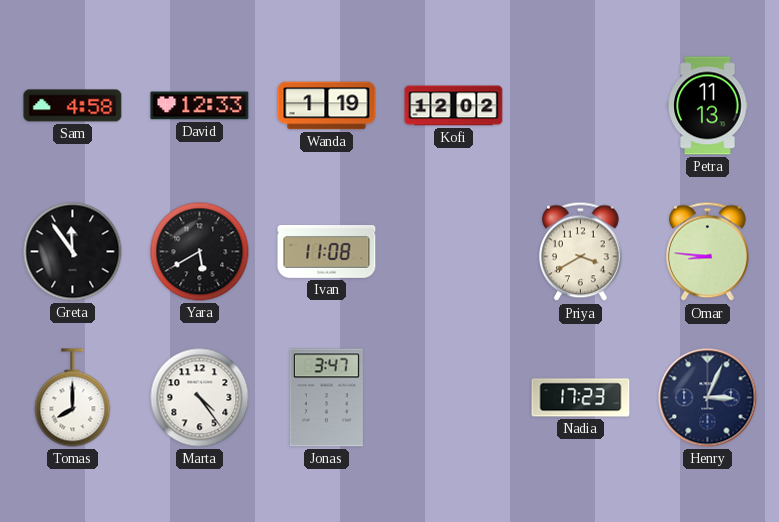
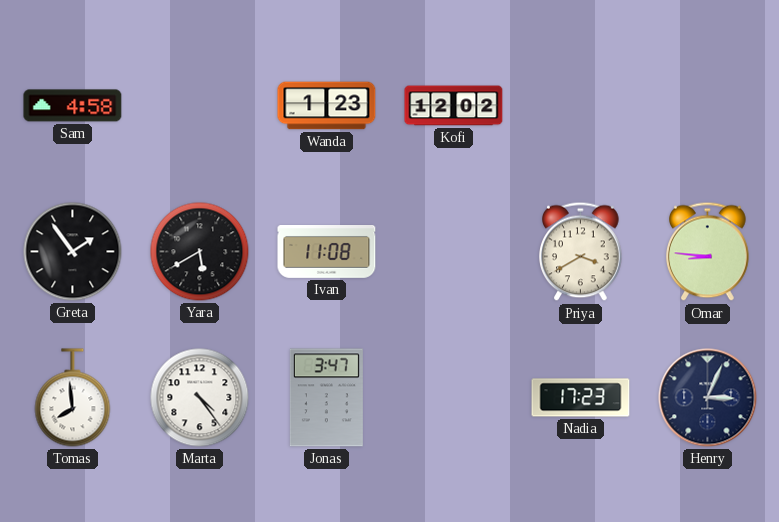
David: 12:33 -> none
Wanda: 1:19 -> 1:23
Petra: 11:13 -> none
Greta: 11:54 -> 1:54
Tomas: 8:00 -> 7:59
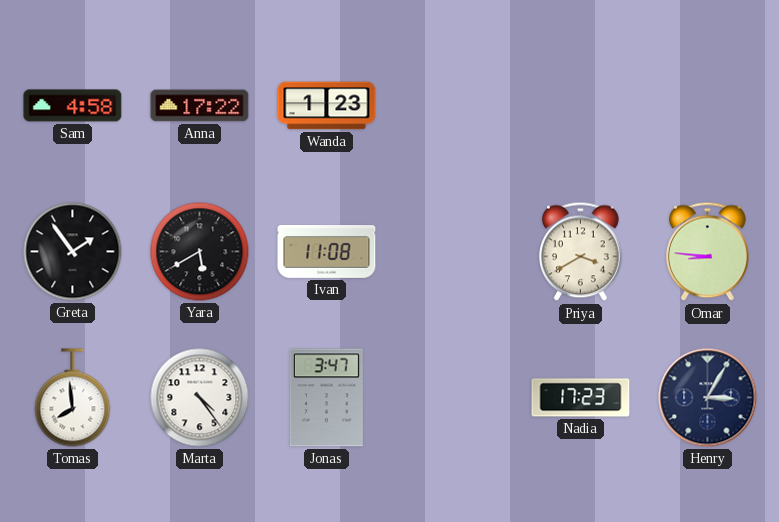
Anna: none -> 17:22
Kofi: 12:02 -> none
Henry: 3:04 -> 3:05
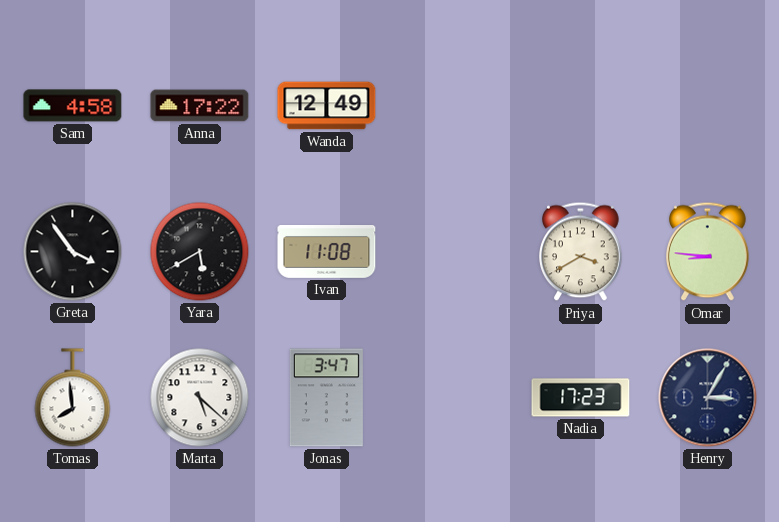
Wanda: 1:23 -> 12:49
Greta: 1:54 -> 3:54
Marta: 4:24 -> 5:22
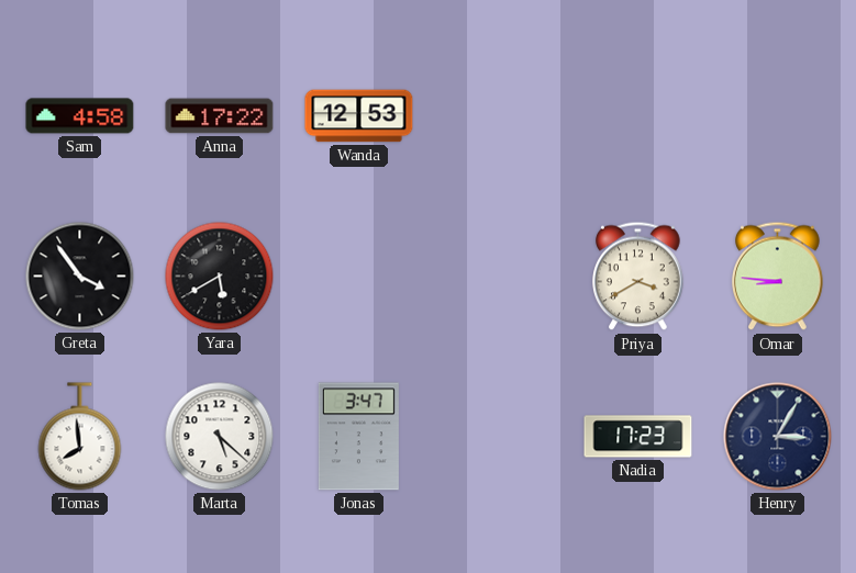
Wanda: 12:49 -> 12:53
Ivan: 11:08 -> none
